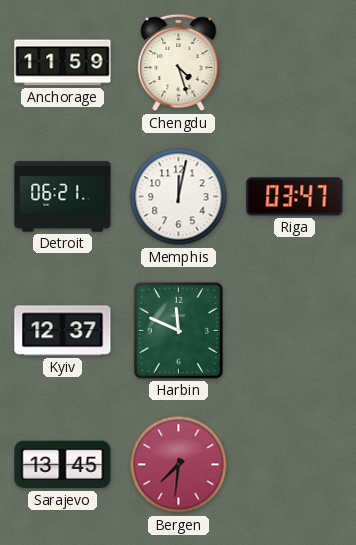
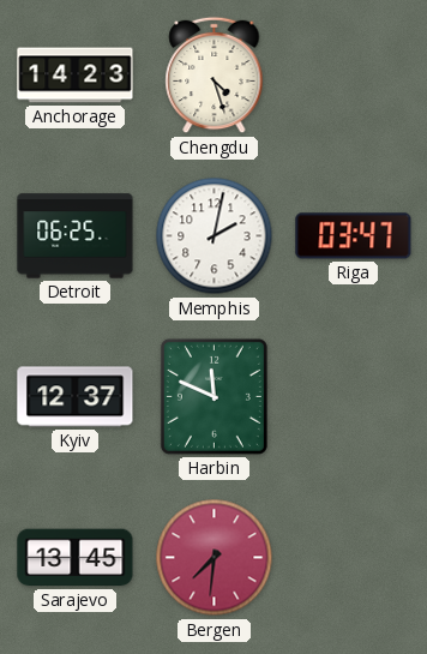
Anchorage: 11:59 -> 14:23
Detroit: 06:21 -> 06:25
Memphis: 12:02 -> 2:02
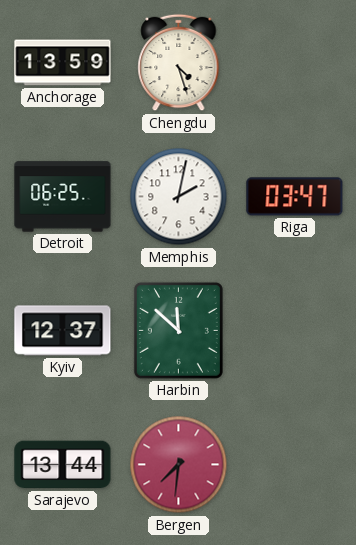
Anchorage: 14:23 -> 13:59
Harbin: 11:49 -> 11:52
Sarajevo: 13:45 -> 13:44
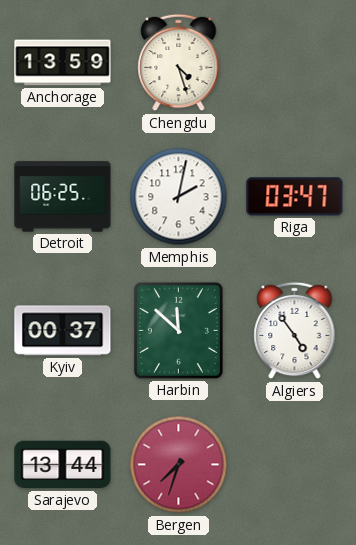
Kyiv: 12:37 -> 00:37
Algiers: none -> 4:54
Bergen: 7:31 -> 7:33
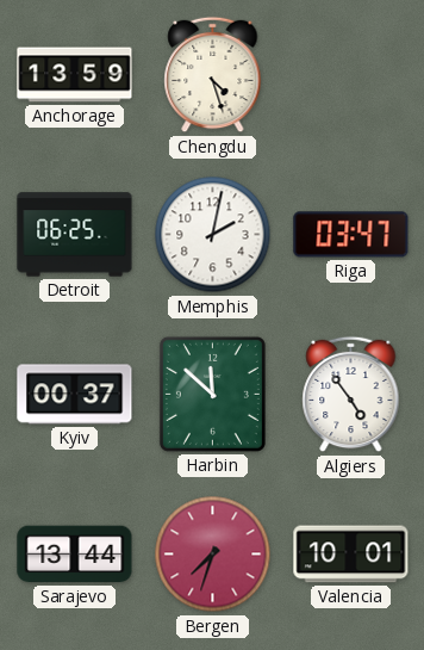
Valencia: none -> 10:01
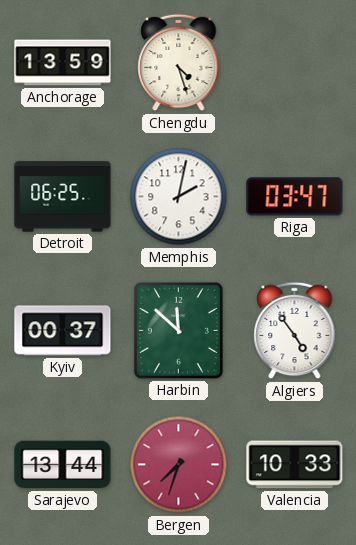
Valencia: 10:01 -> 10:33
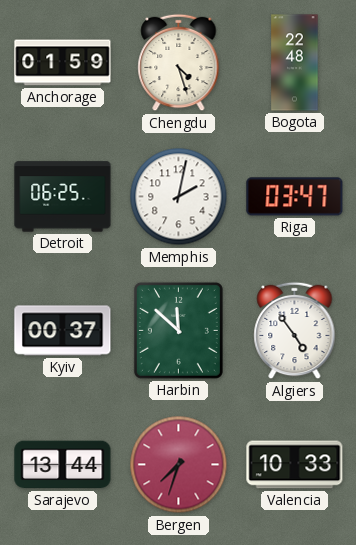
Anchorage: 13:59 -> 01:59
Bogota: none -> 22:48
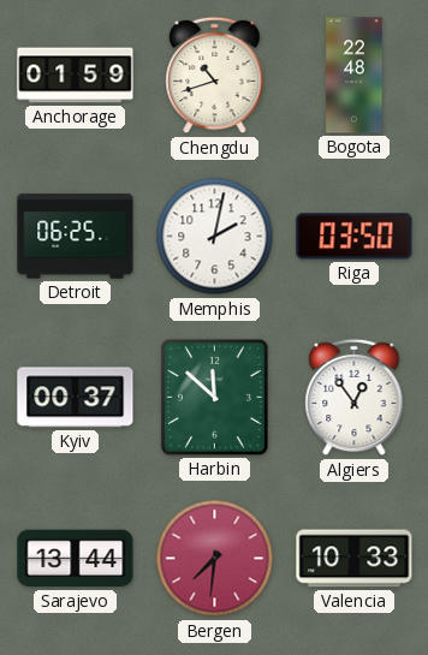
Chengdu: 4:27 -> 10:42
Riga: 03:47 -> 03:50
Algiers: 4:54 -> 12:54
Bergen: 7:33 -> 7:31
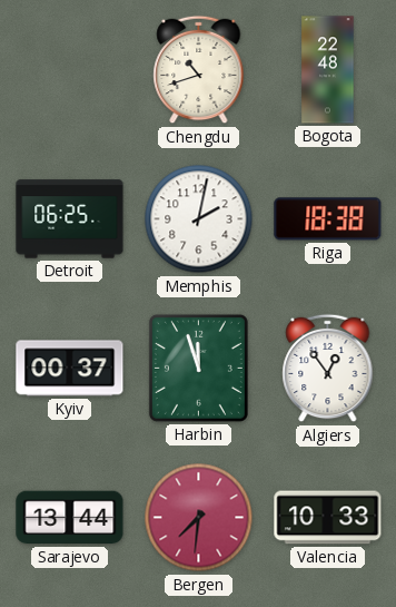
Anchorage: 01:59 -> none
Riga: 03:50 -> 18:38
Harbin: 11:52 -> 11:57
